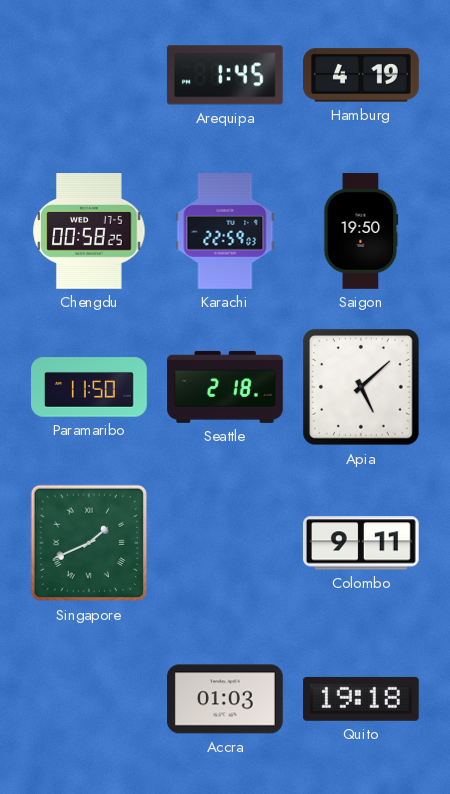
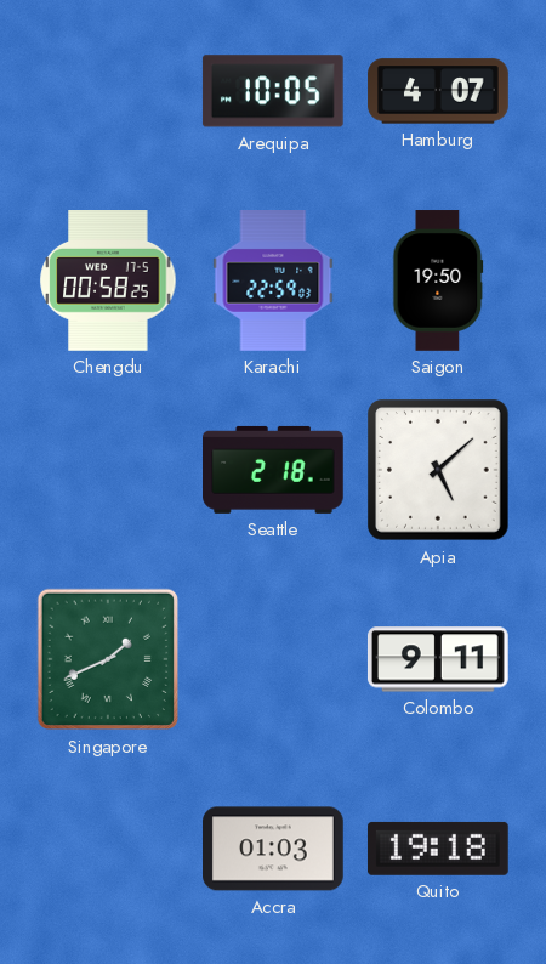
Arequipa: 1:45 -> 10:05
Hamburg: 4:19 -> 4:07
Paramaribo: 11:50 -> none
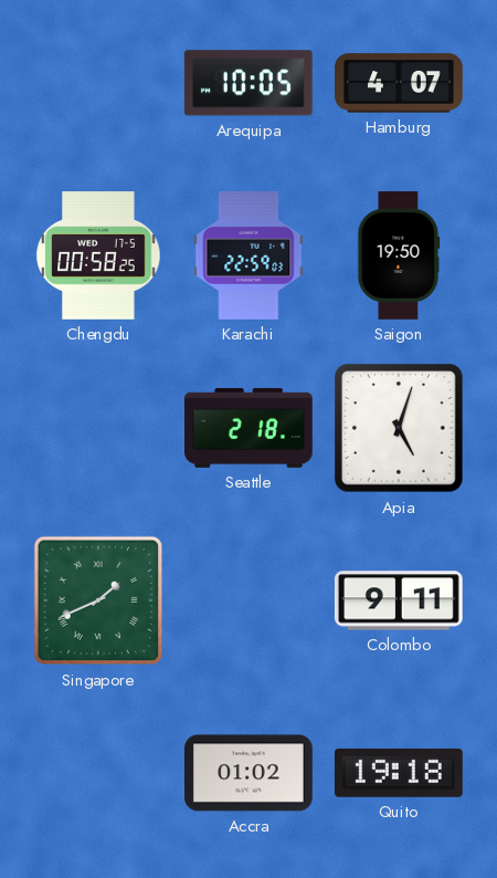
Apia: 5:08 -> 5:03
Accra: 01:03 -> 01:02
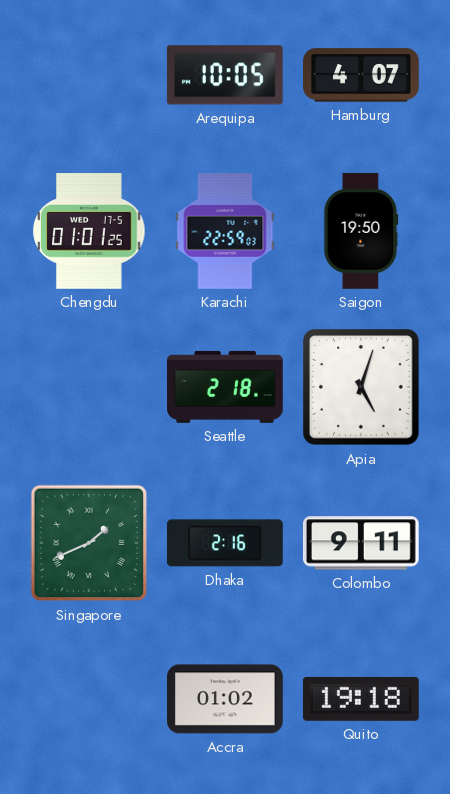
Chengdu: 00:58 -> 01:01
Dhaka: none -> 2:16
